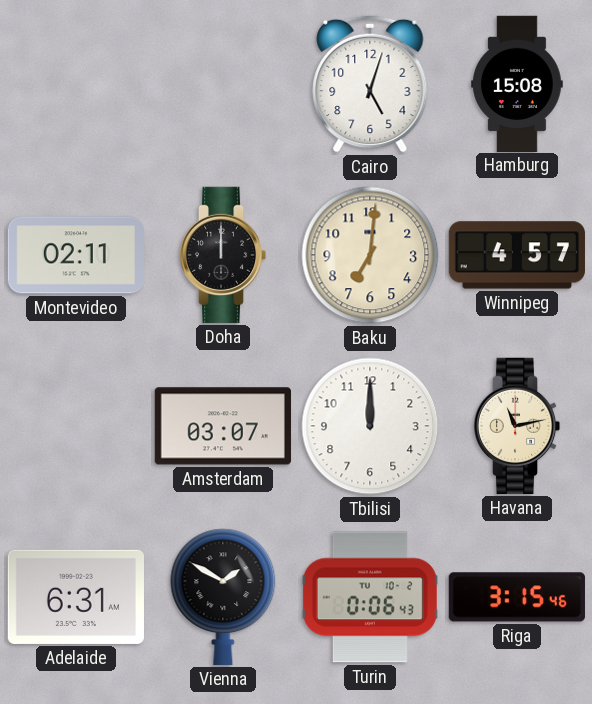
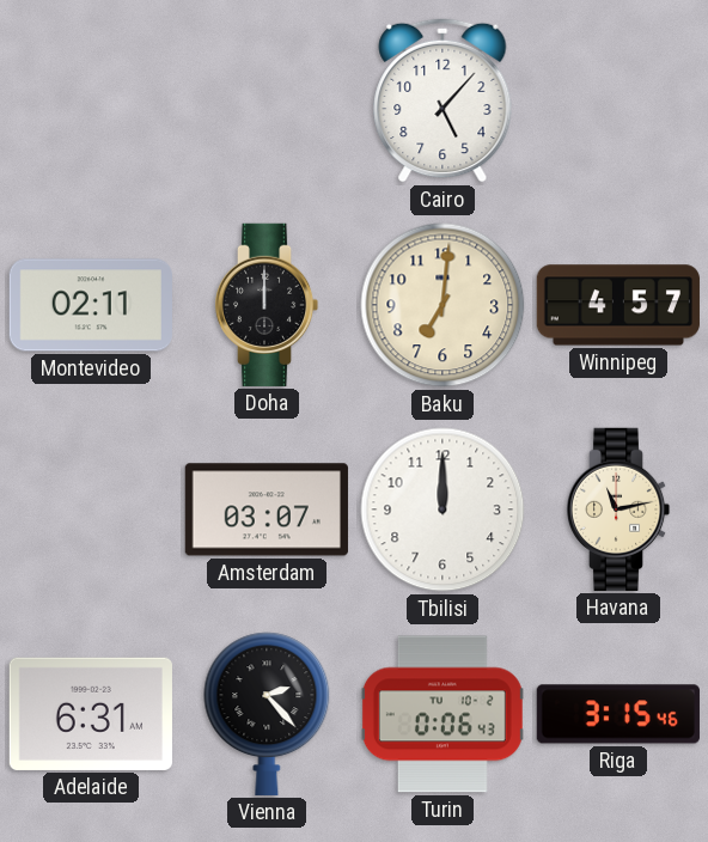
Cairo: 5:03 -> 5:07
Hamburg: 15:08 -> none
Vienna: 1:50 -> 2:23
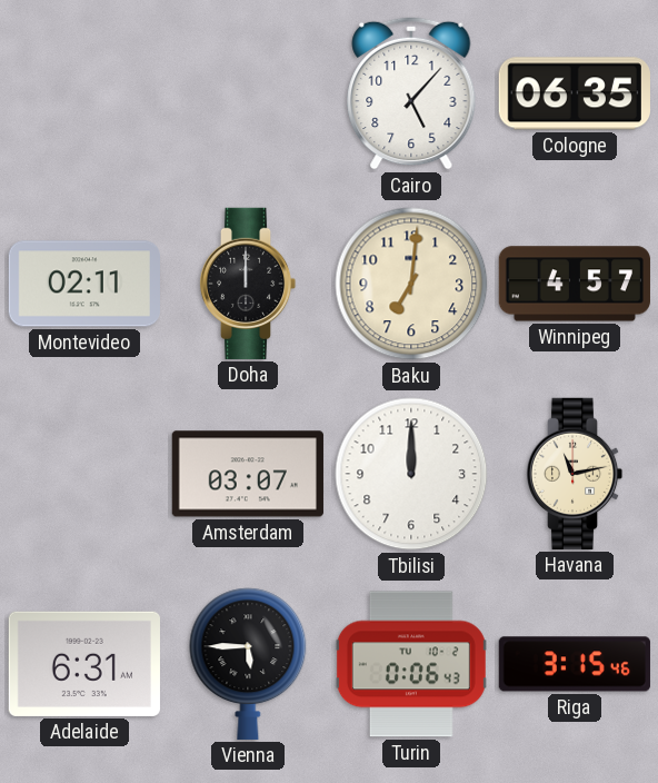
Cologne: none -> 06:35
Vienna: 2:23 -> 5:45
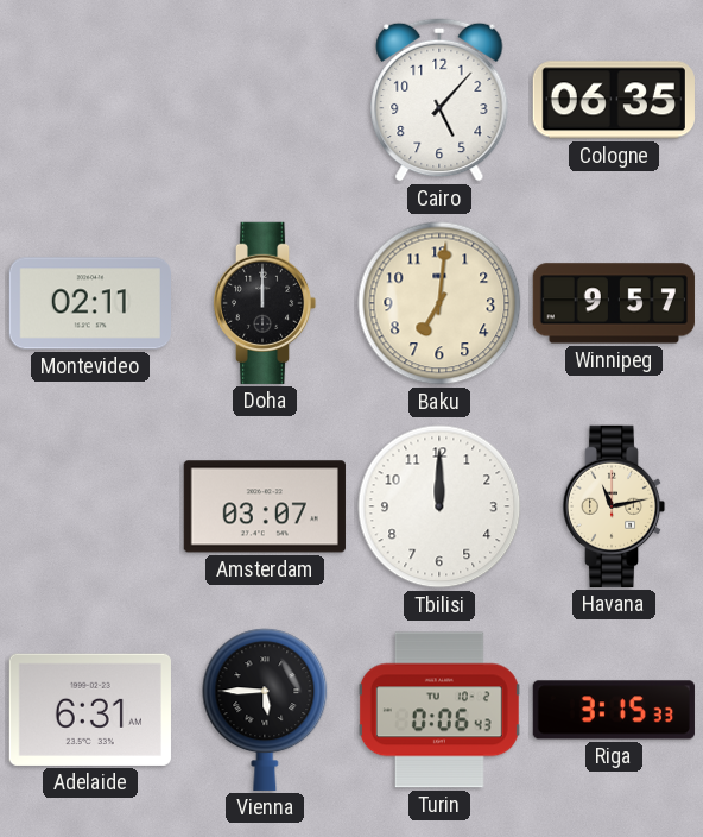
Winnipeg: 4:57 -> 9:57
Riga: 3:15:46 -> 3:15:33
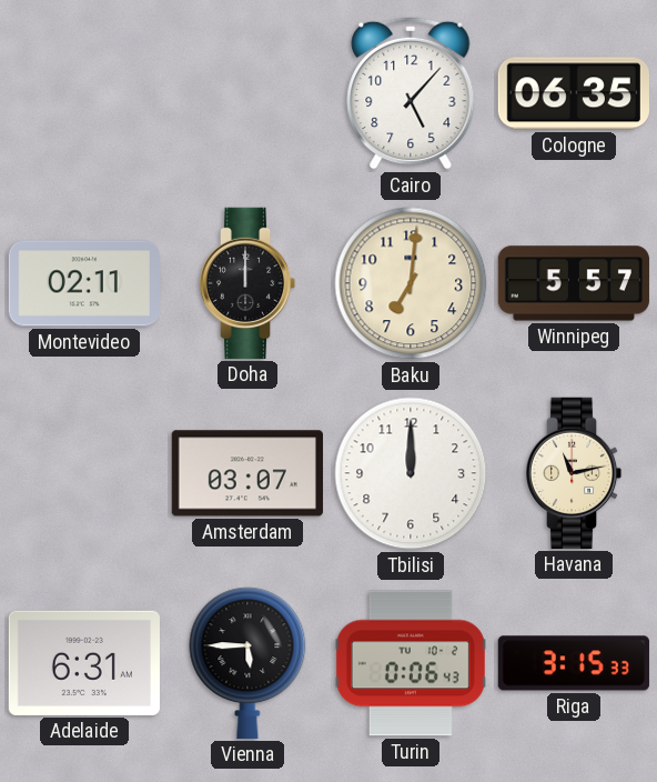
Winnipeg: 9:57 -> 5:57
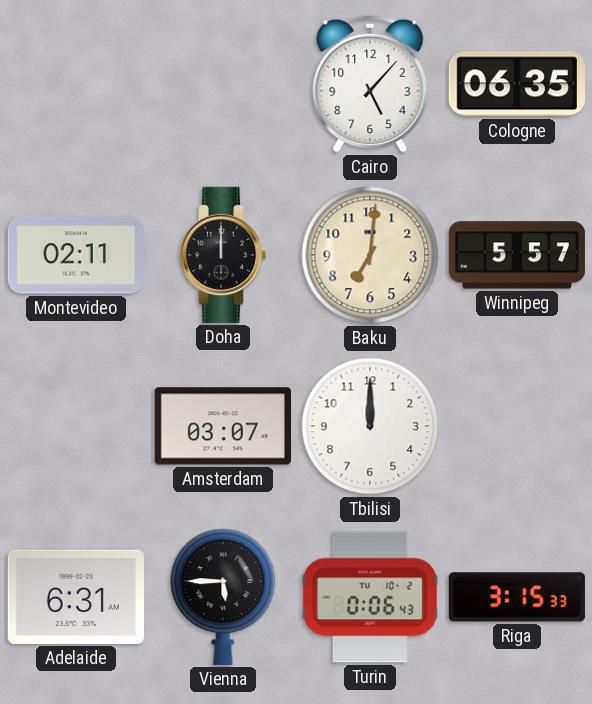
Havana: 11:13 -> none
